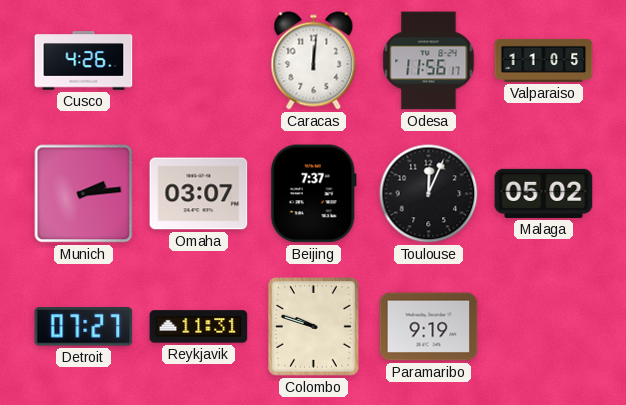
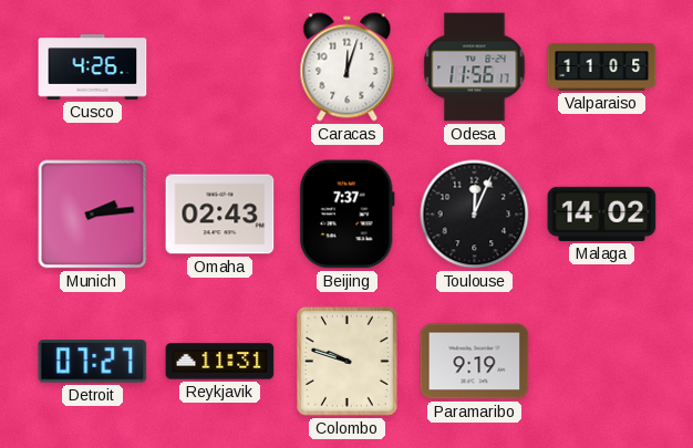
Caracas: 12:01 -> 12:03
Omaha: 03:07 -> 02:43
Malaga: 05:02 -> 14:02
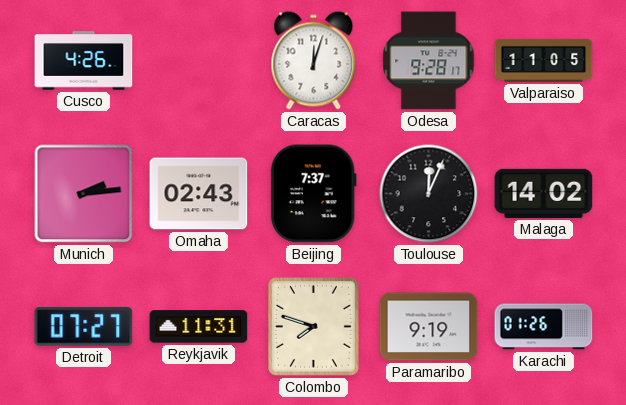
Odesa: 11:56 -> 9:28
Colombo: 9:48 -> 7:48
Karachi: none -> 01:26
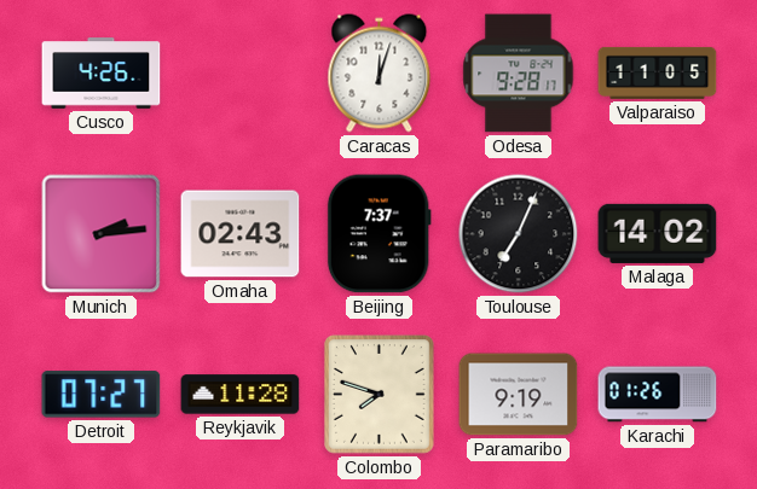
Toulouse: 12:04 -> 7:04
Reykjavik: 11:31 -> 11:28
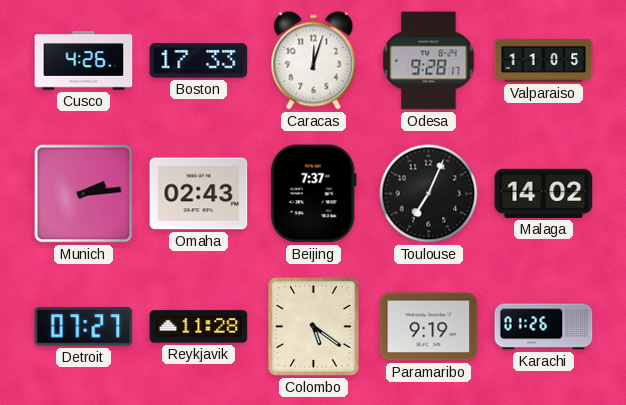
Boston: none -> 17:33
Colombo: 7:48 -> 5:21
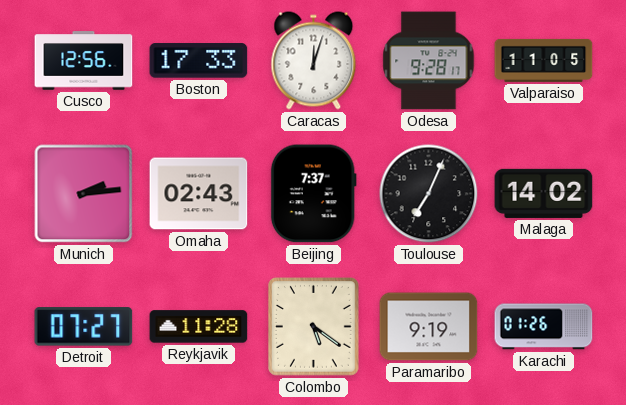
Cusco: 4:26 -> 12:56
